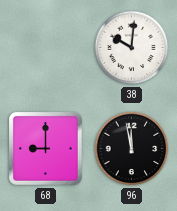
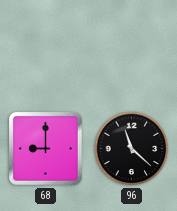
38: 10:01 -> none
96: 11:58 -> 11:22
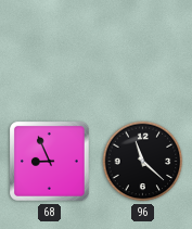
68: 9:00 -> 8:56
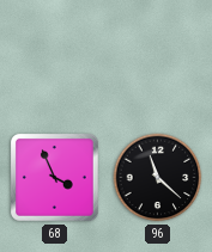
68: 8:56 -> 3:56
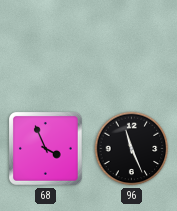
96: 11:22 -> 11:26
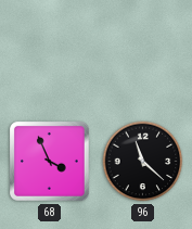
96: 11:26 -> 11:22
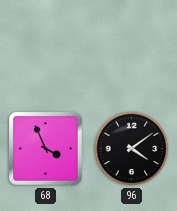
96: 11:22 -> 4:09
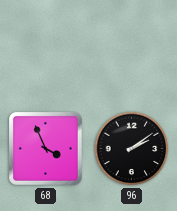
96: 4:09 -> 2:09
